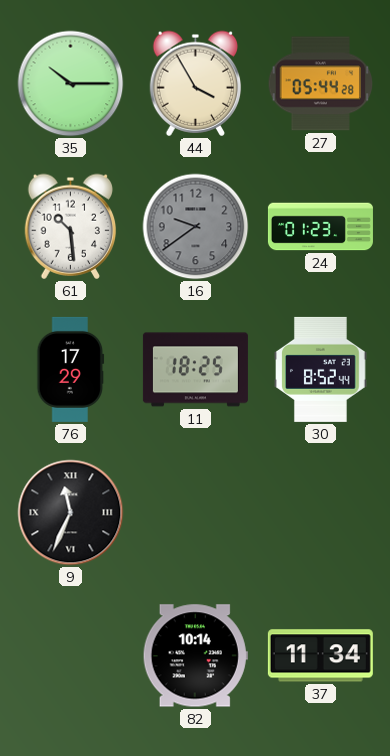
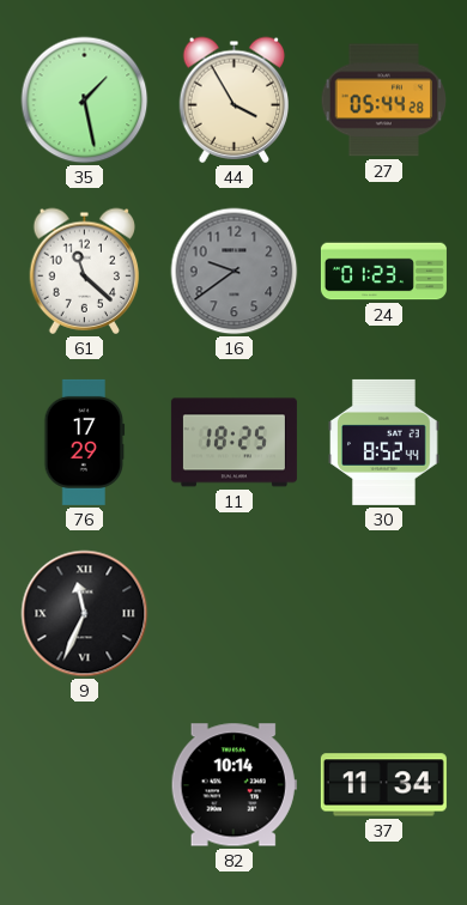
35: 10:15 -> 1:28
61: 10:29 -> 11:22
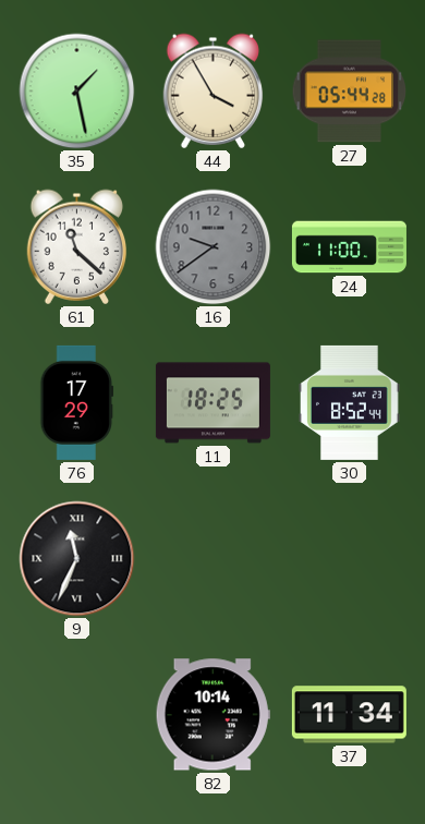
24: 01:23 -> 11:00
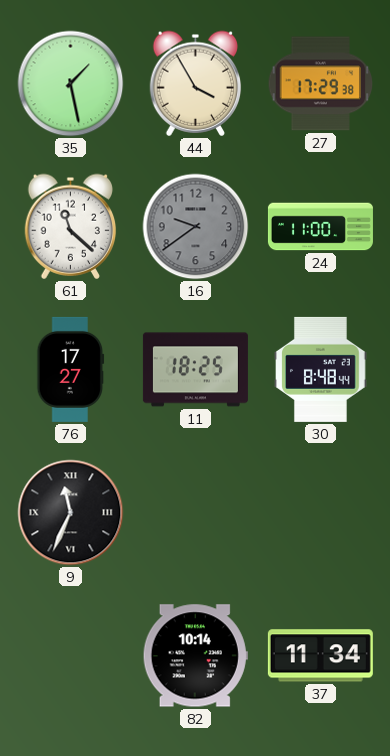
27: 05:44 -> 17:29
76: 17:29 -> 17:27
30: 8:52 -> 8:48
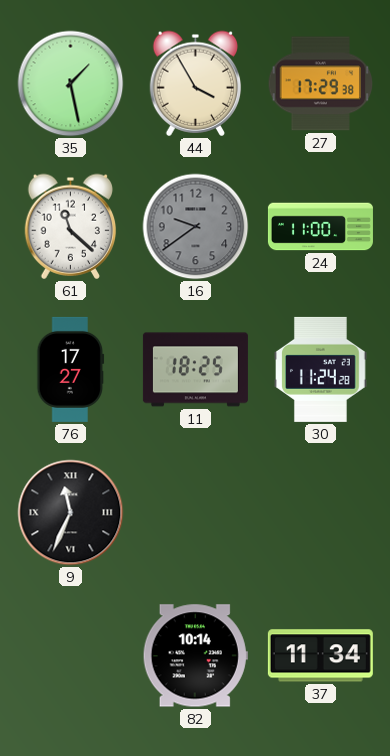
30: 8:48 -> 11:24
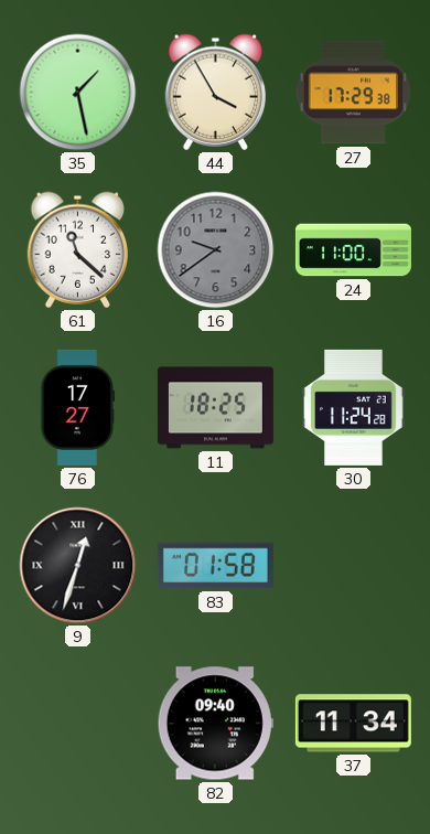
9: 11:34 -> 12:33
83: none -> 01:58
82: 10:14 -> 09:40
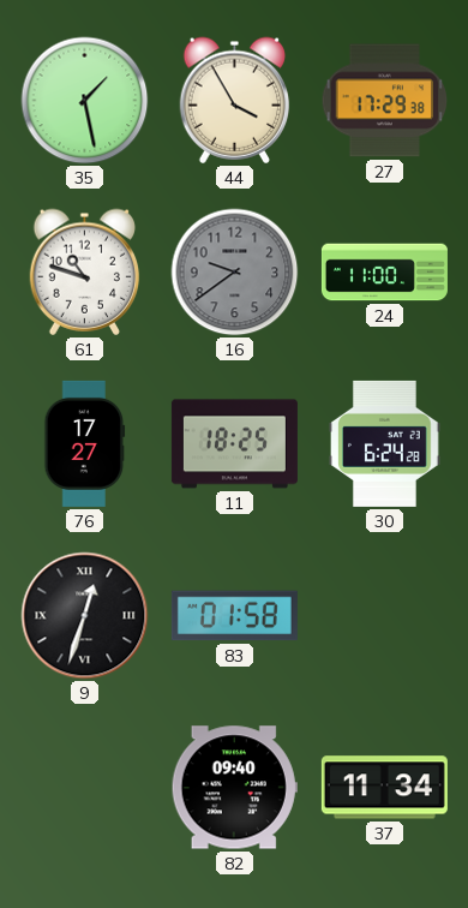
61: 11:22 -> 10:48
30: 11:24 -> 6:24
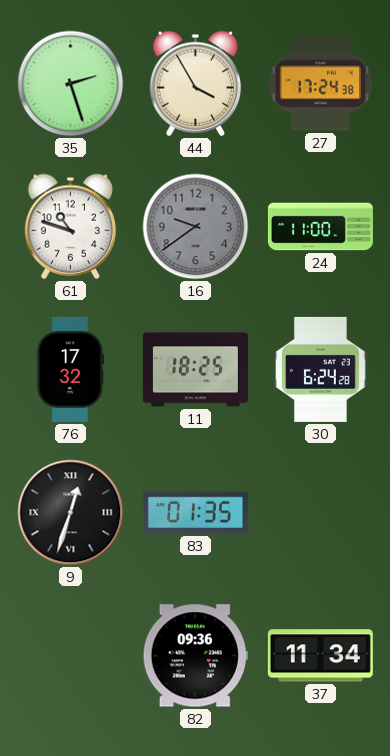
35: 1:28 -> 2:27
27: 17:29 -> 17:24
76: 17:27 -> 17:32
83: 01:58 -> 01:35
82: 09:40 -> 09:36
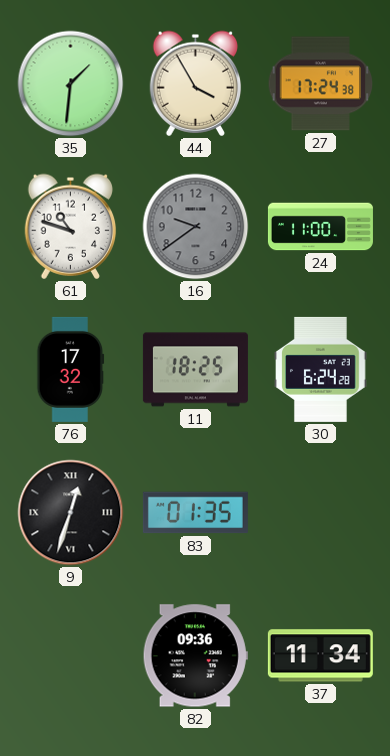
35: 2:27 -> 1:31
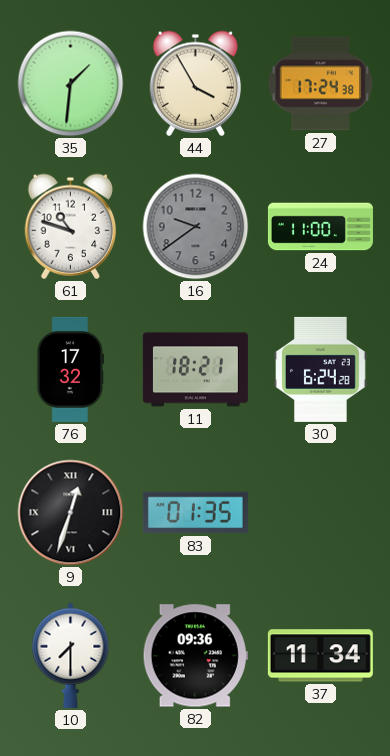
11: 18:25 -> 18:21
10: none -> 7:30
